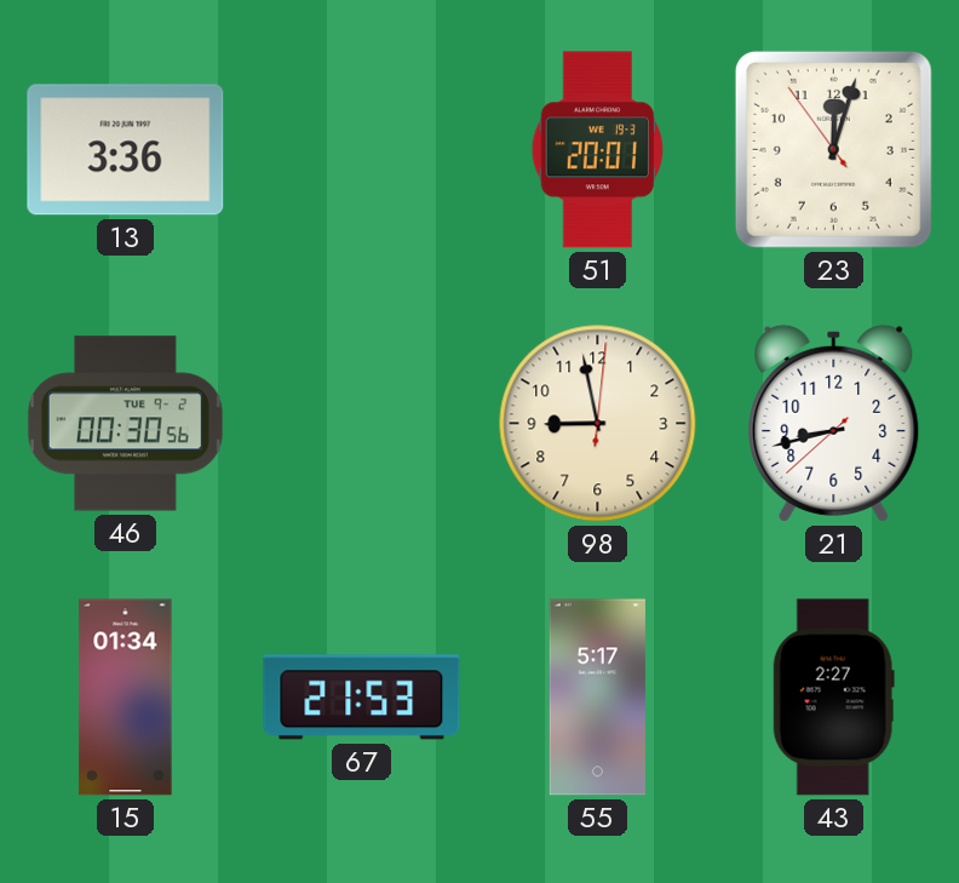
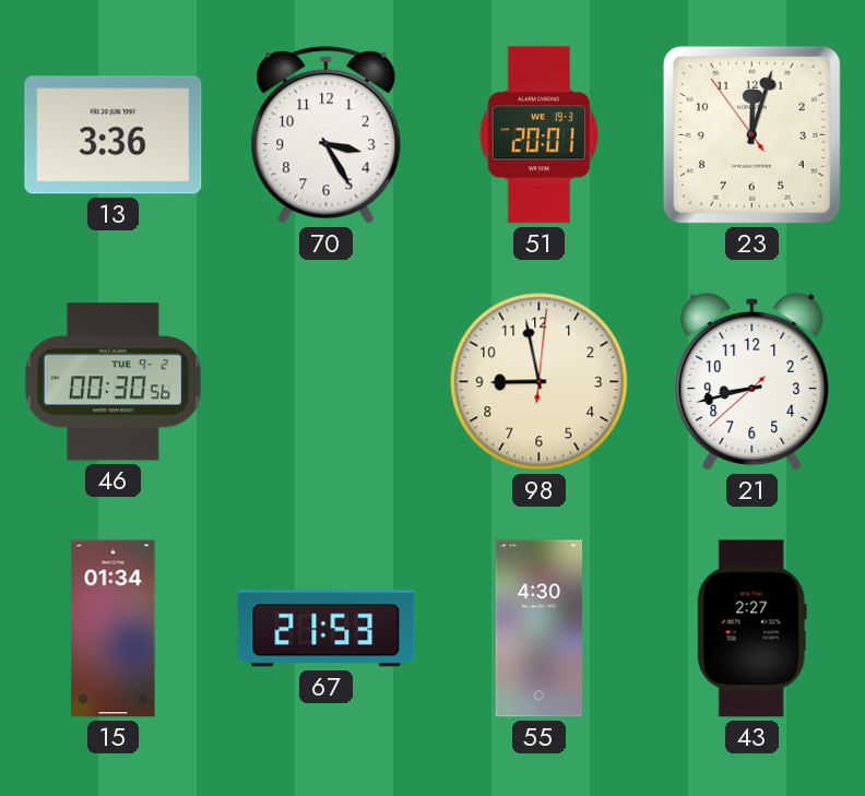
70: none -> 3:25
55: 5:17 -> 4:30
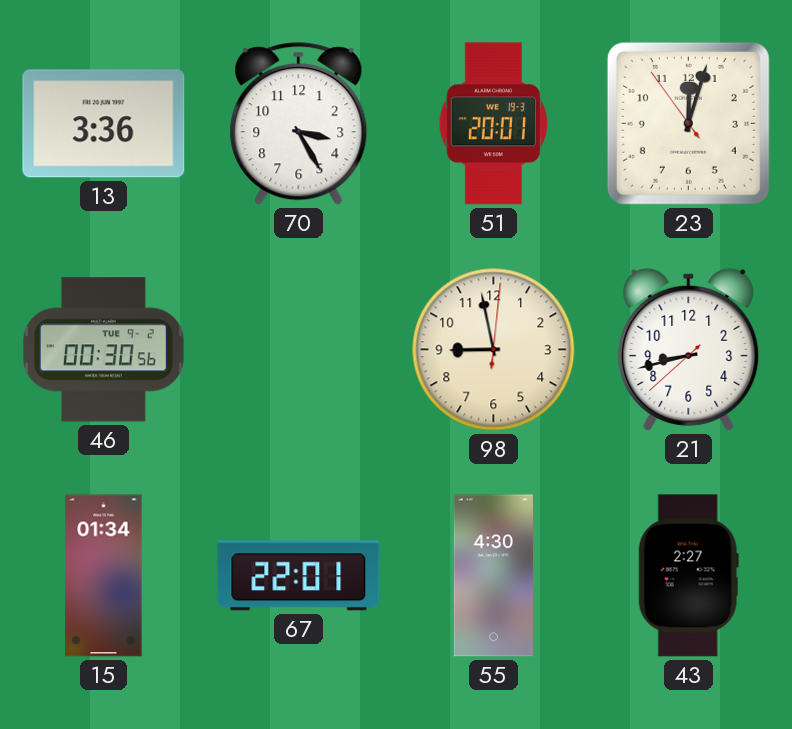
67: 21:53 -> 22:01
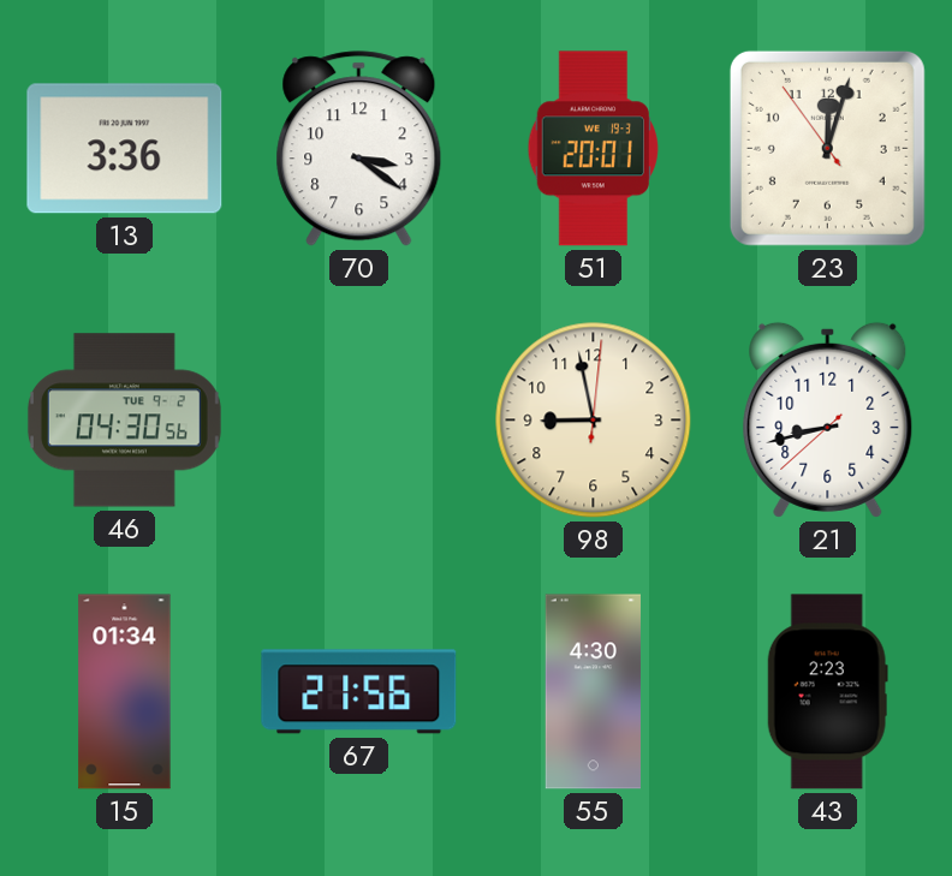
70: 3:25 -> 3:21
46: 00:30 -> 04:30
67: 22:01 -> 21:56
43: 2:27 -> 2:23
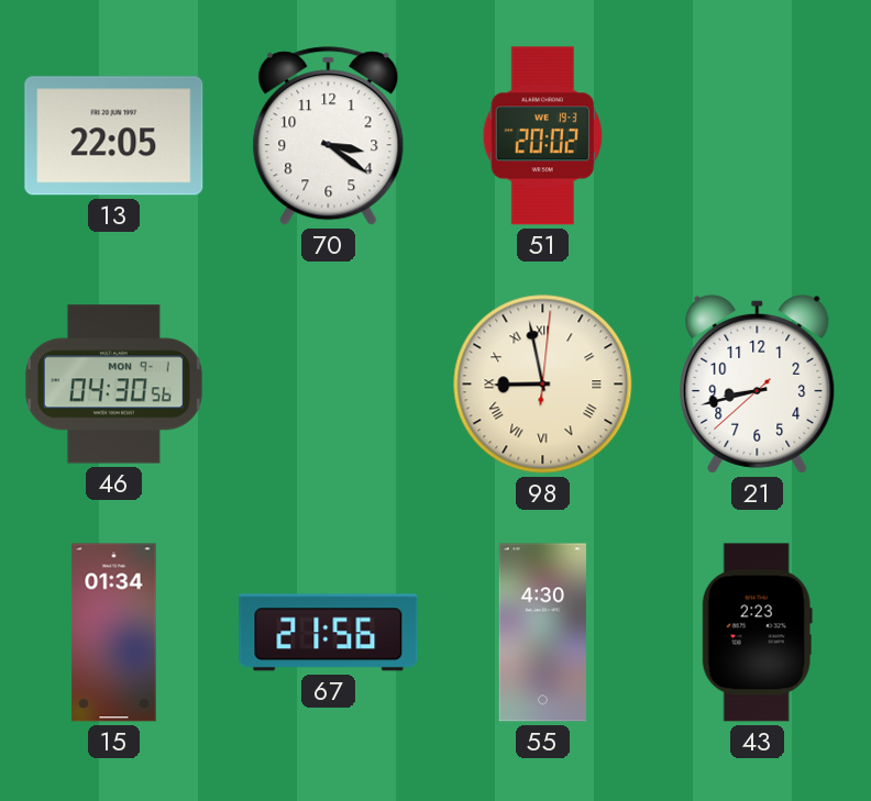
13: 3:36 -> 22:05
51: 20:01 -> 20:02
23: 12:02 -> none
46 date: TUE 9-2 -> MON 9-1
98 numerals: Arabic -> Roman
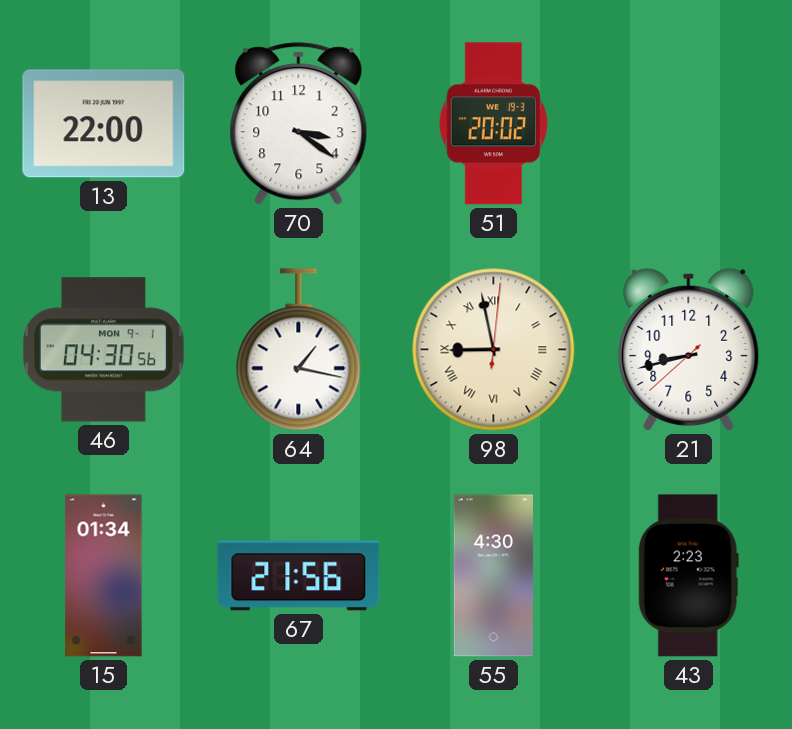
13: 22:05 -> 22:00
64: none -> 1:17
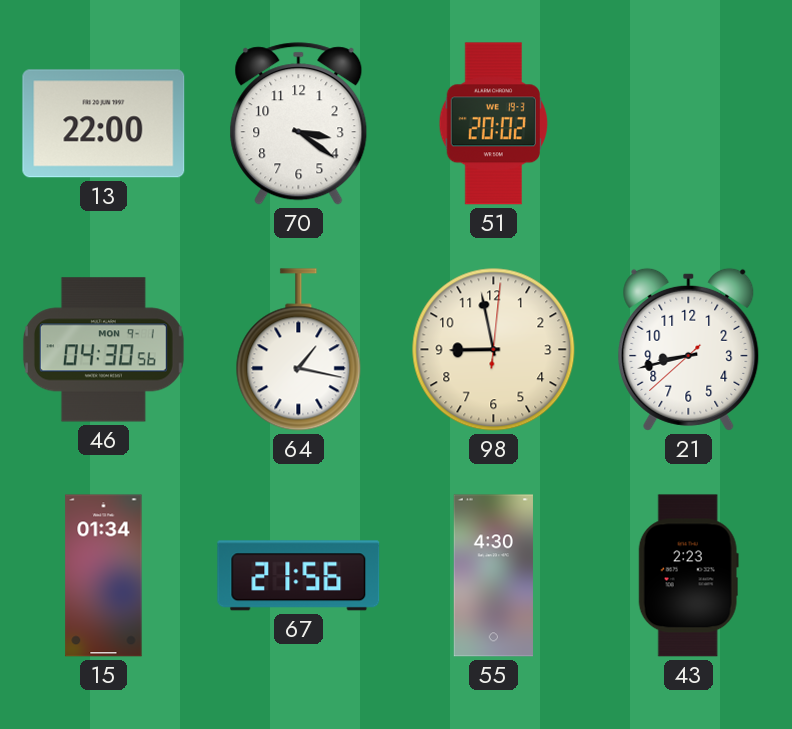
98 numerals: Roman -> Arabic
